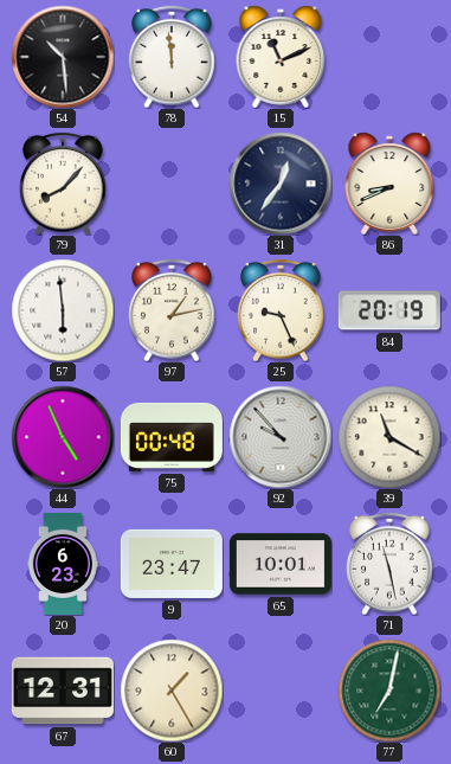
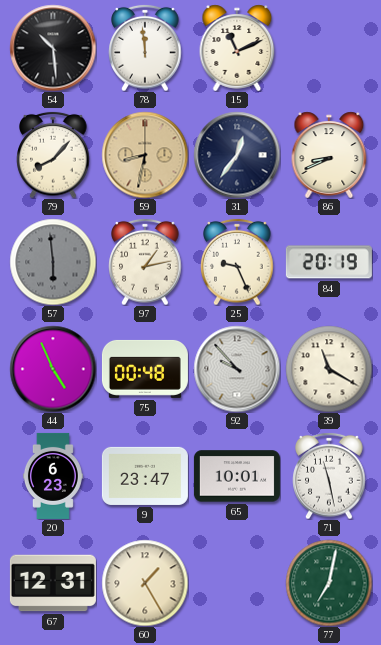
59: none -> 8:32
57 dial: white -> grey
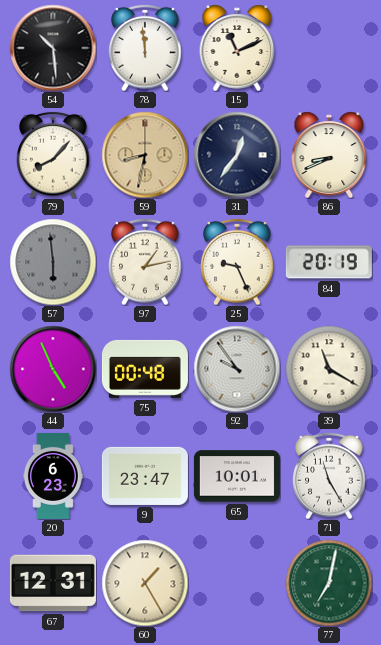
92: 9:53 -> 9:54
71: 11:28 -> 11:25
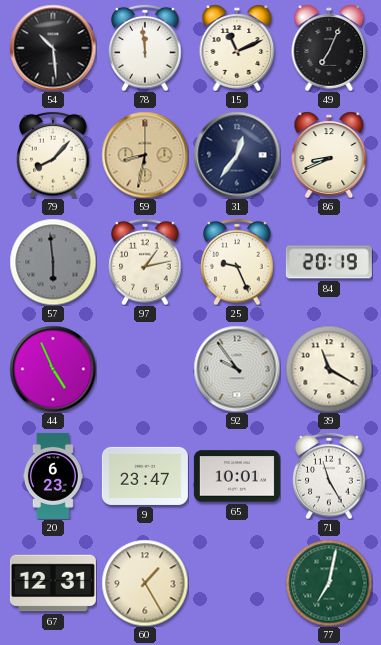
49: none -> 7:04
75: 00:48 -> none
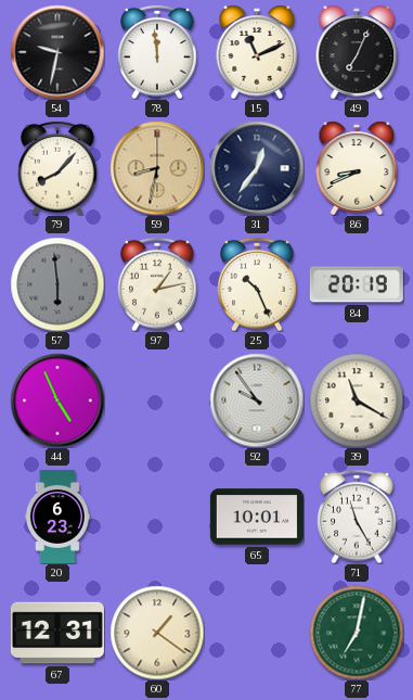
54: 10:29 -> 9:32
25: 9:26 -> 10:26
9: 23:47 -> none
60: 1:25 -> 1:21
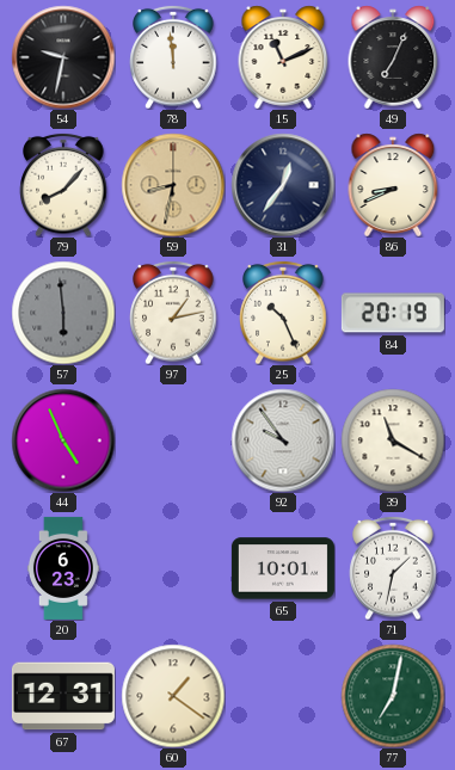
71: 11:25 -> 1:32
